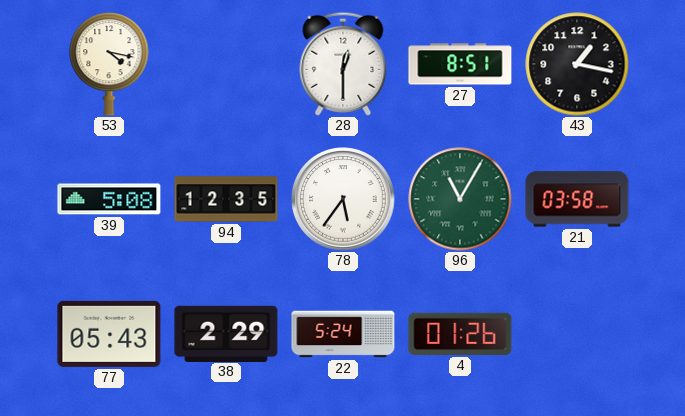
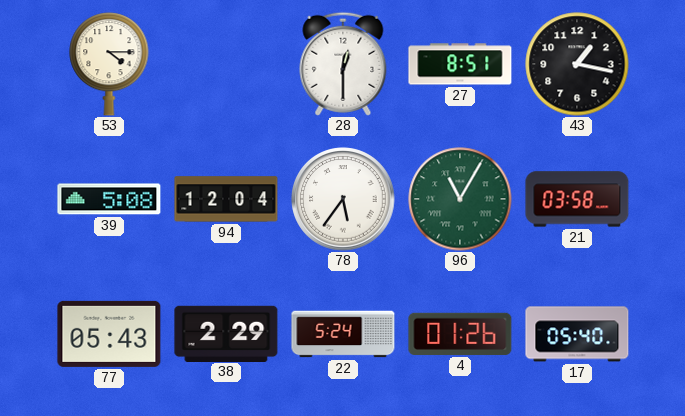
53: 4:17 -> 4:15
94: 12:35 -> 12:04
17: none -> 05:40
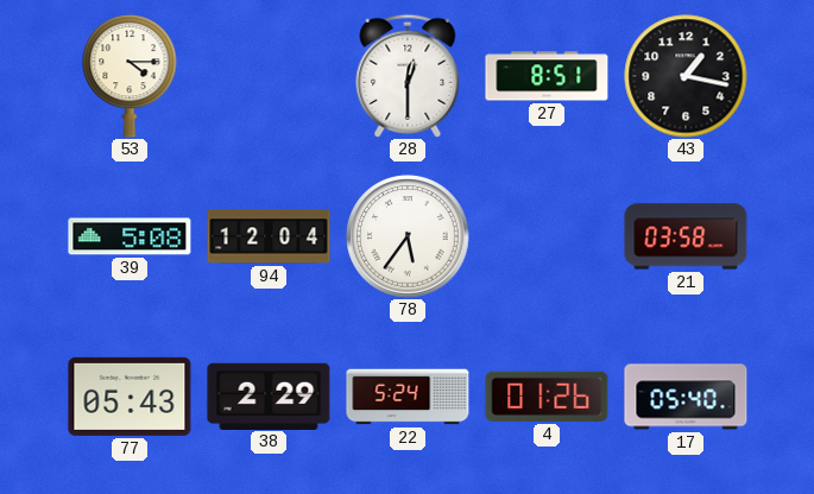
96: 11:05 -> none
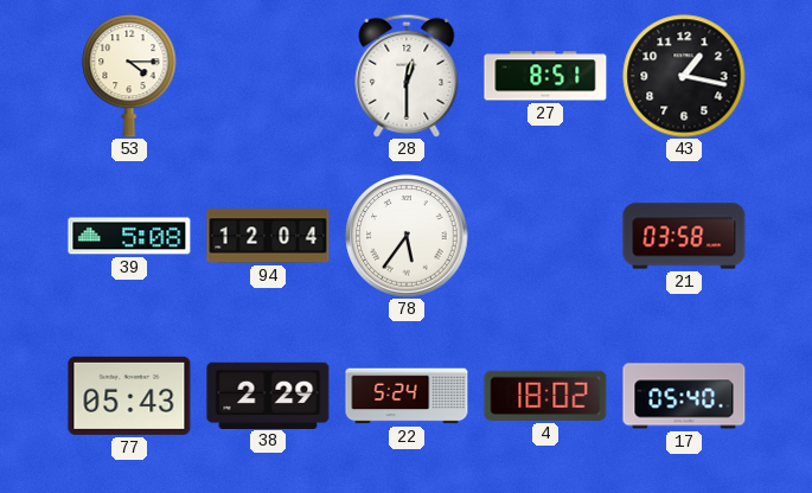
4: 01:26 -> 18:02
